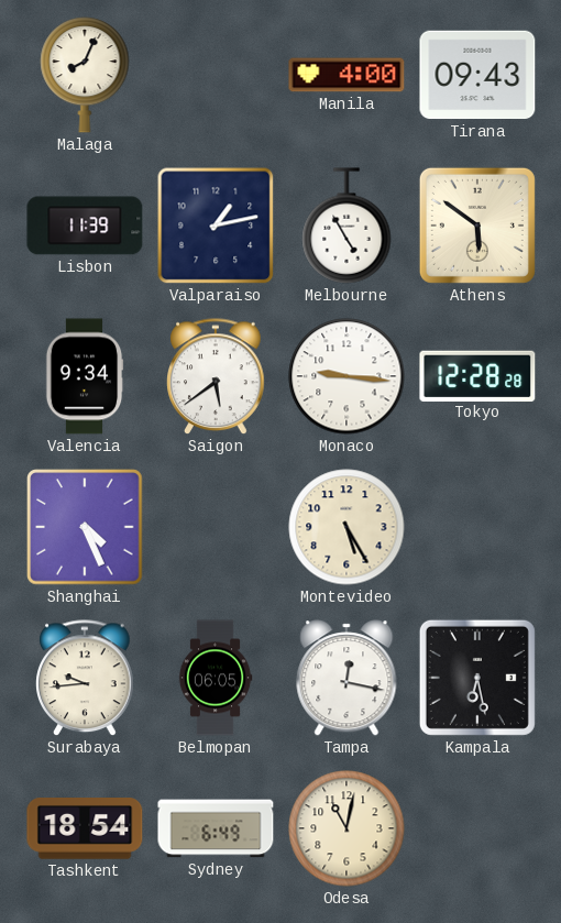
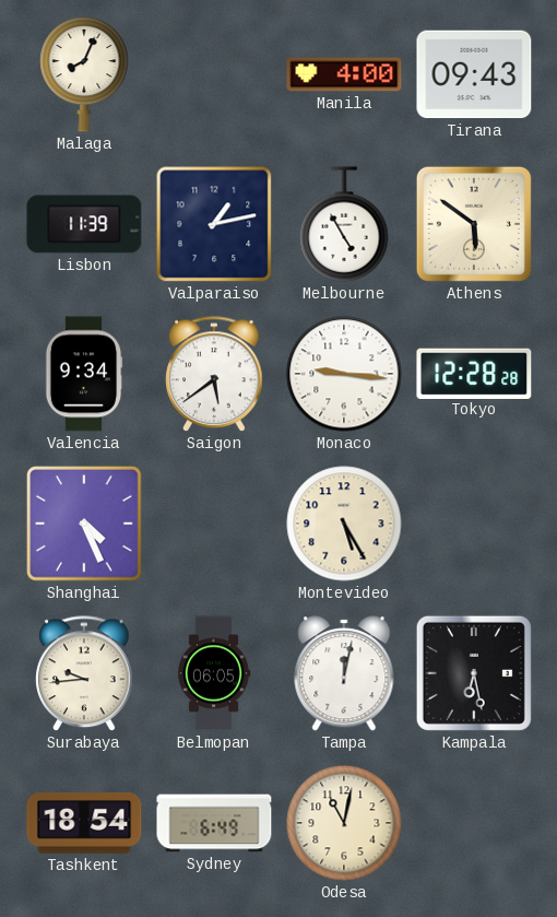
Tampa: 12:17 -> 12:02
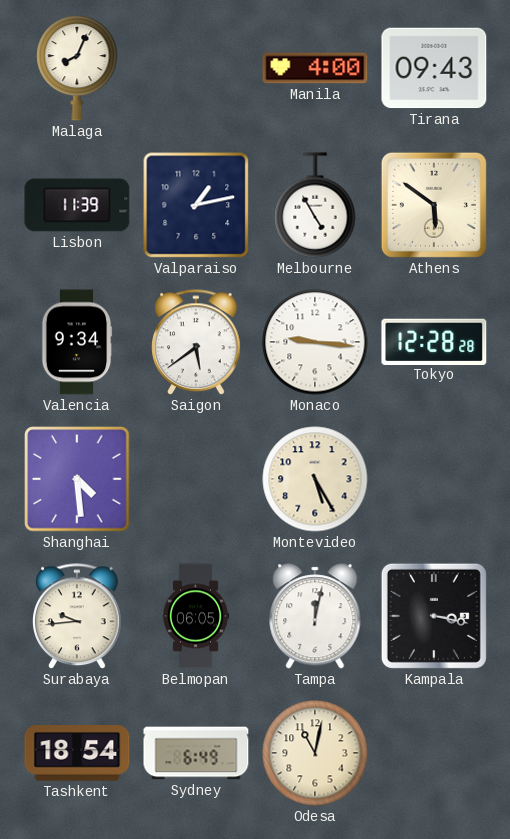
Shanghai: 4:26 -> 4:29
Kampala: 6:28 -> 3:17
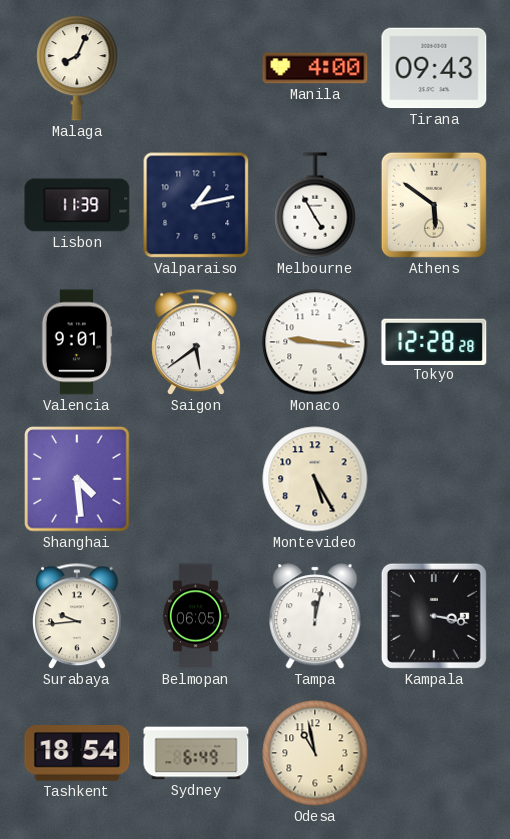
Valencia: 9:34 -> 9:01
Odesa: 11:02 -> 10:58
